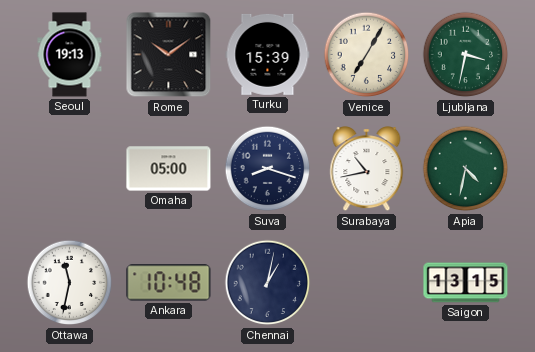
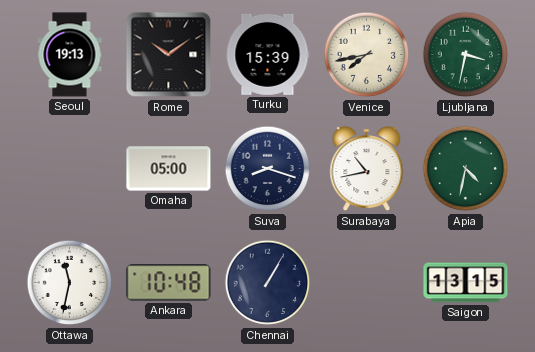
Venice: 7:05 -> 7:43
Chennai: 1:02 -> 1:05
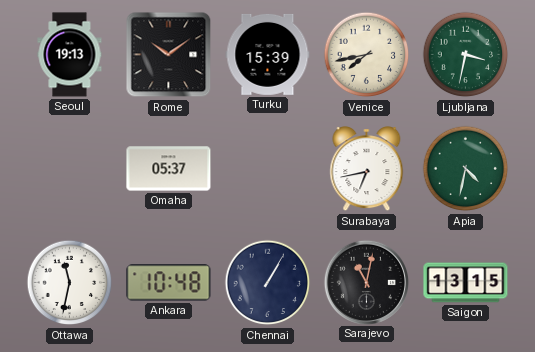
Omaha: 05:00 -> 05:37
Suva: 8:18 -> none
Surabaya: 10:43 -> 6:43
Sarajevo: none -> 11:02
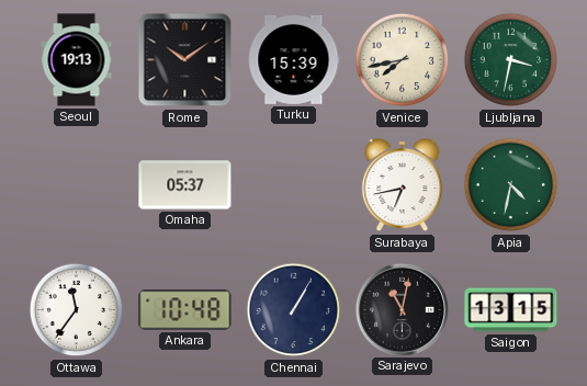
Ottawa: 11:32 -> 11:36
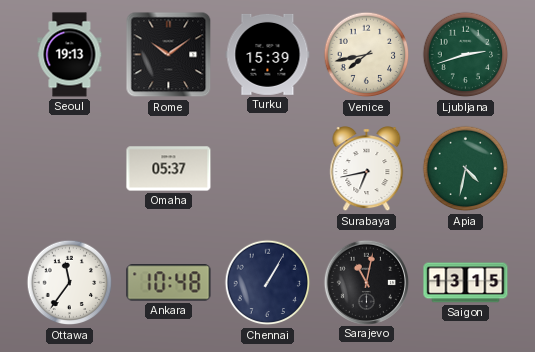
Ljubljana: 3:32 -> 2:42
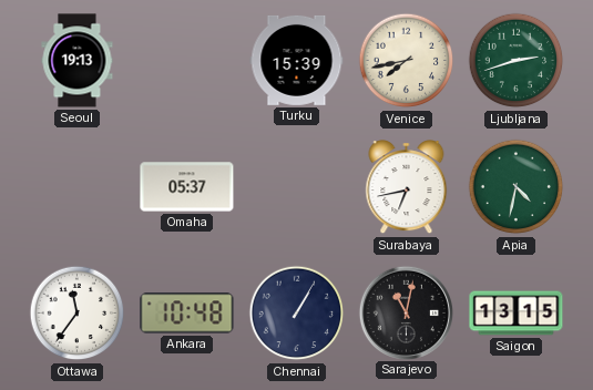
Rome: 10:09 -> none
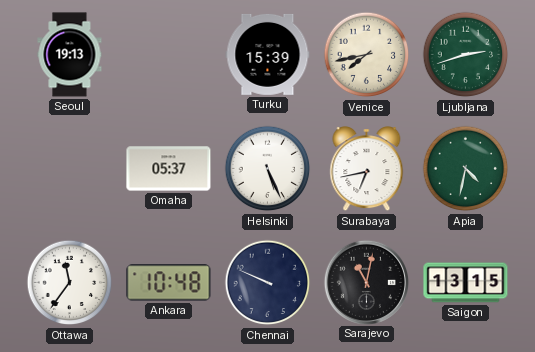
Helsinki: none -> 5:26
Chennai: 1:05 -> 9:49
